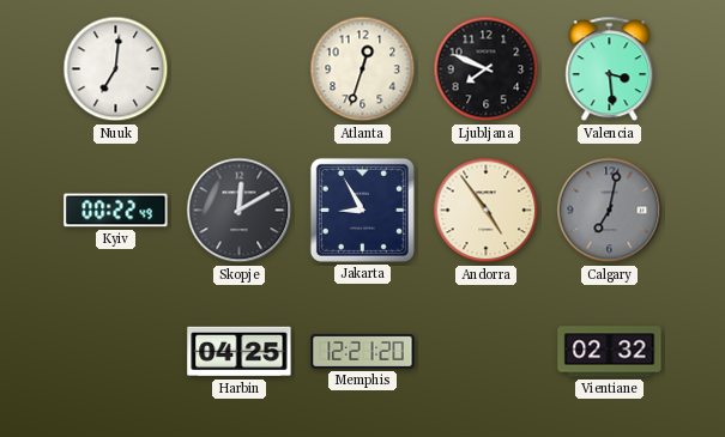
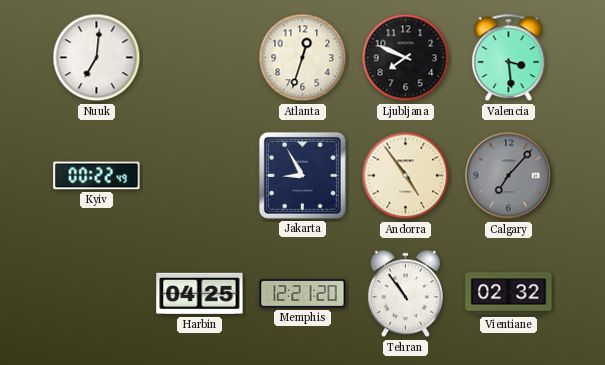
Skopje: 12:10 -> none
Calgary: 7:02 -> 7:07
Tehran: none -> 10:54
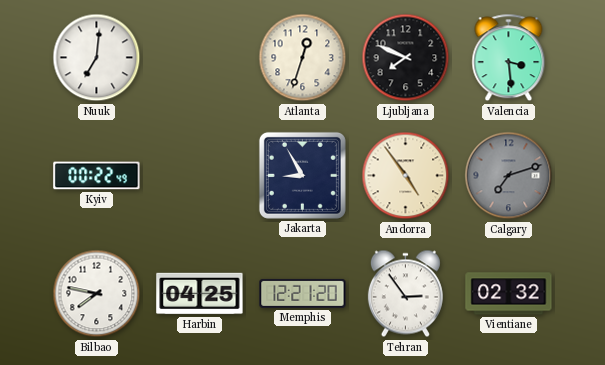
Calgary: 7:07 -> 7:12
Bilbao: none -> 7:47
Tehran: 10:54 -> 2:54
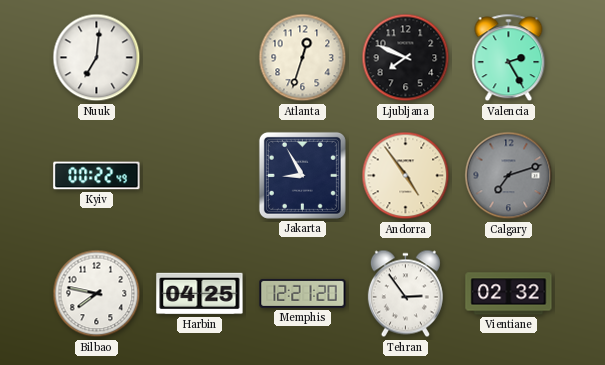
Valencia: 3:29 -> 2:25
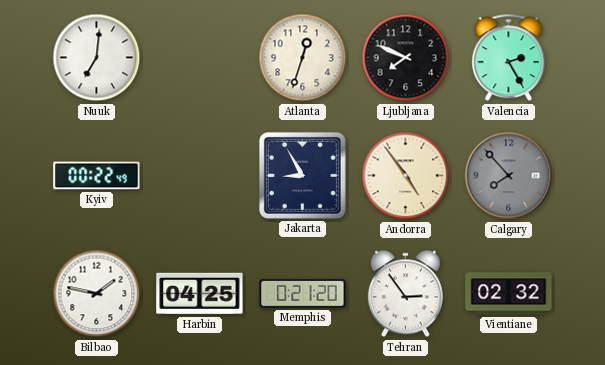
Calgary: 7:12 -> 7:53
Bilbao: 7:47 -> 1:47
Memphis: 12:21 -> 0:21
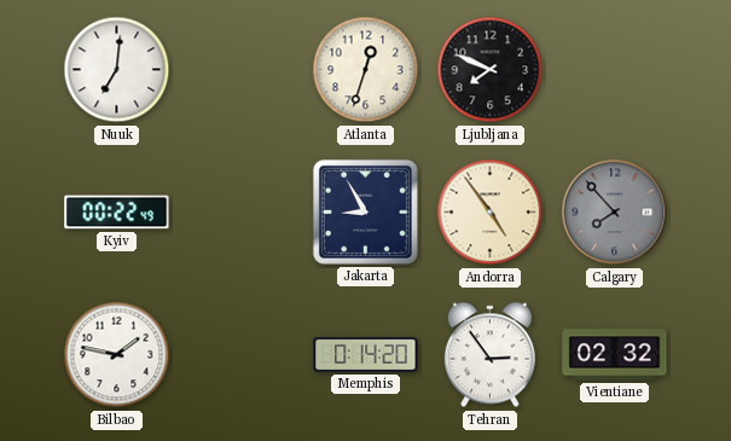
Valencia: 2:25 -> none
Harbin: 04:25 -> none
Memphis: 0:21 -> 0:14
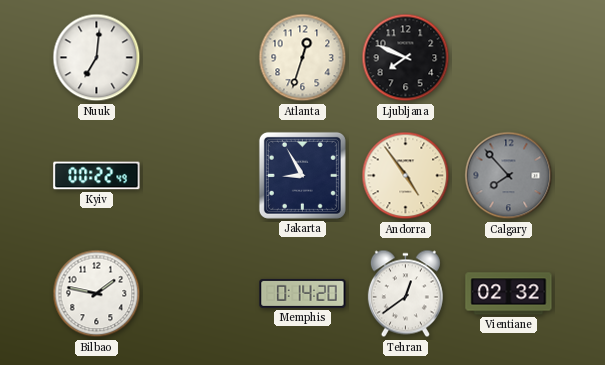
Tehran: 2:54 -> 12:39
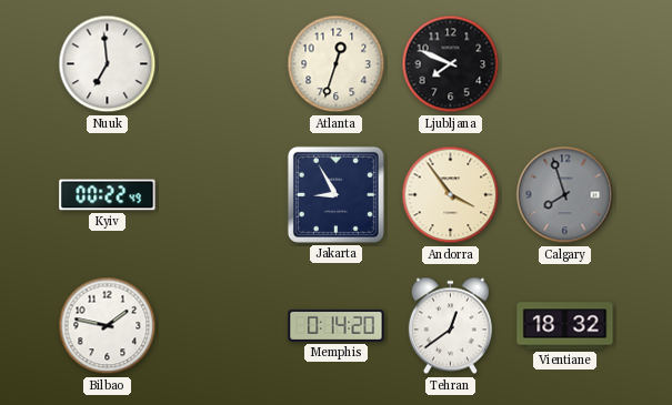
Nuuk: 7:01 -> 6:59
Andorra: 4:54 -> 3:54
Calgary: 7:53 -> 7:57
Vientiane: 02:32 -> 18:32
